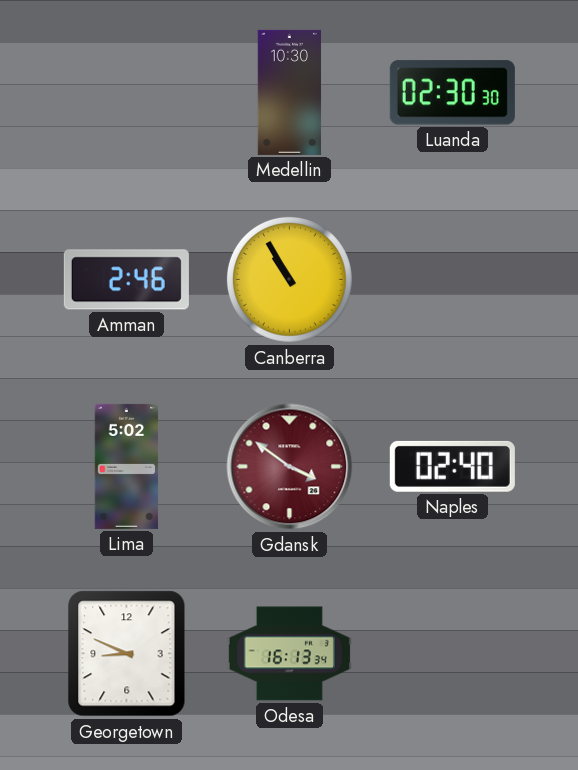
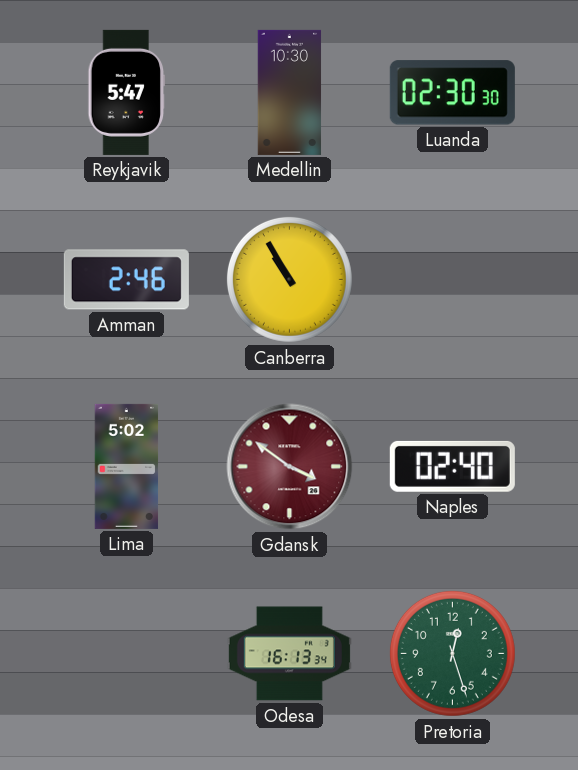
Reykjavik: none -> 5:47
Georgetown: 8:49 -> none
Pretoria: none -> 12:27
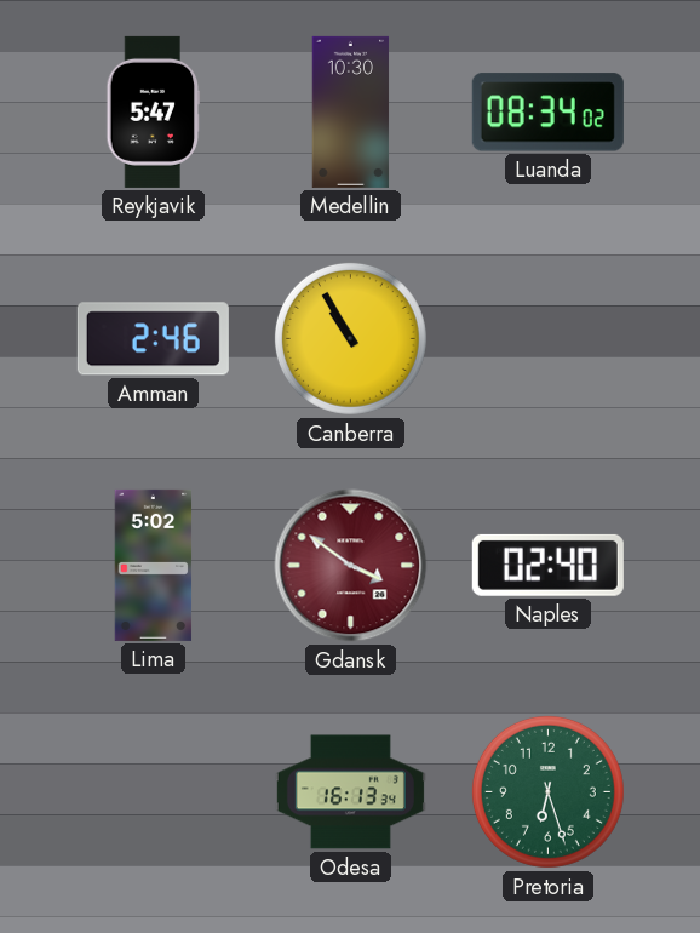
Luanda: 02:30 -> 08:34
Pretoria: 12:27 -> 6:27
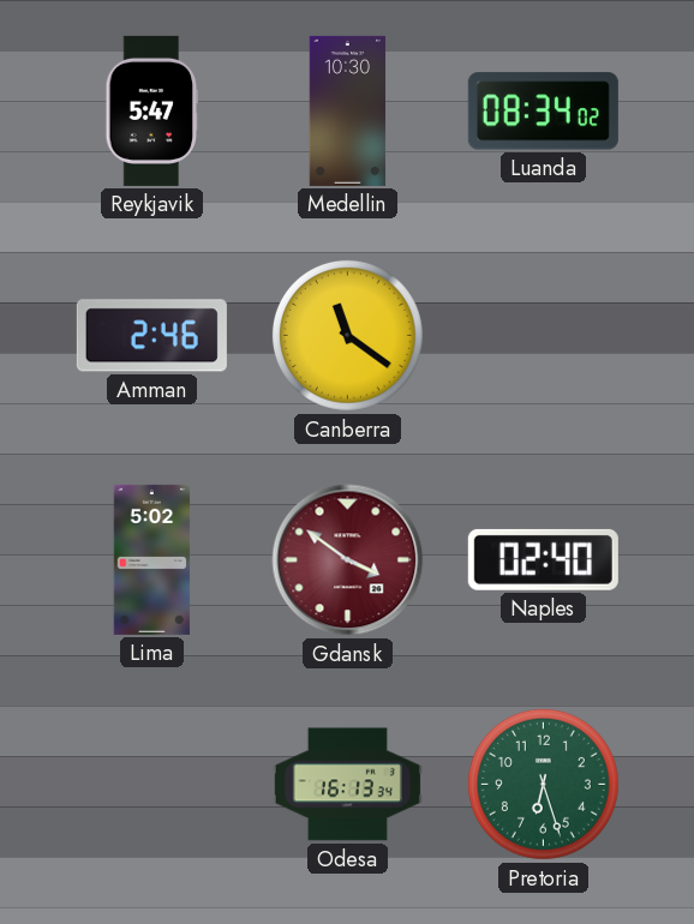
Canberra: 10:55 -> 11:21
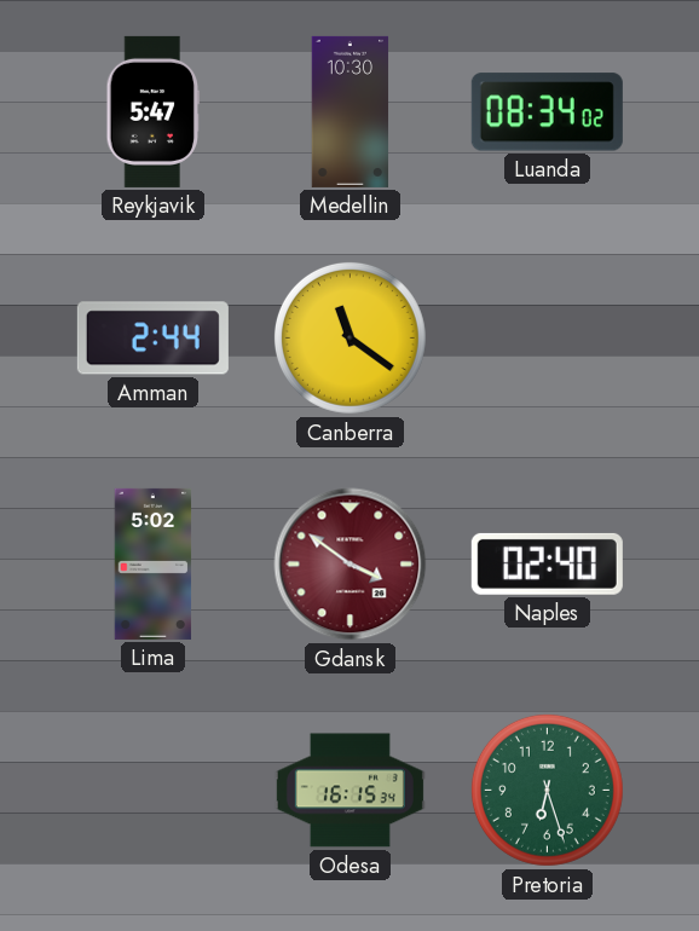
Amman: 2:46 -> 2:44
Odesa: 16:13 -> 16:15
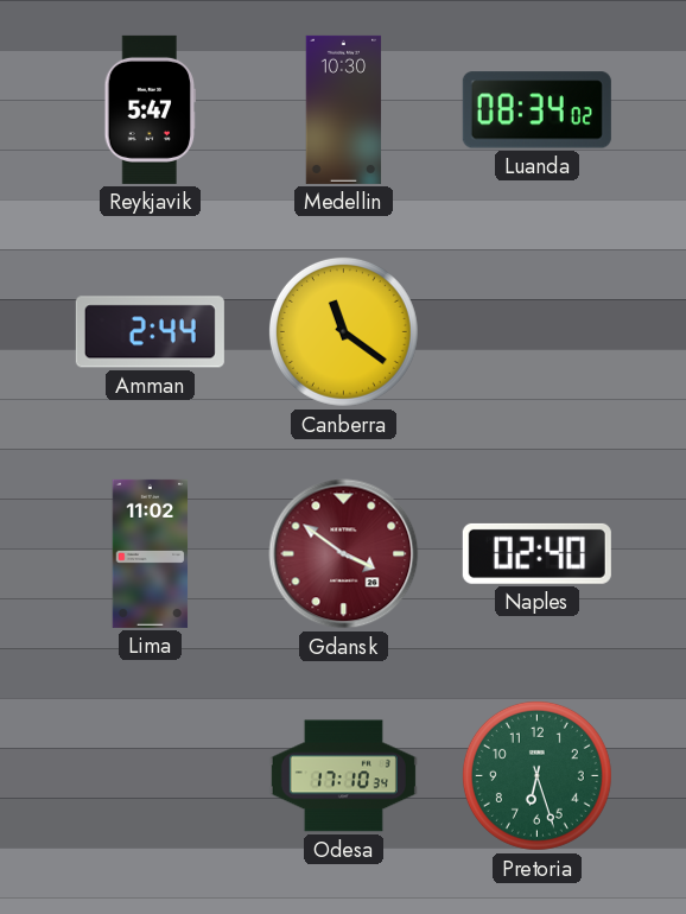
Lima: 5:02 -> 11:02
Odesa: 16:15 -> 17:10
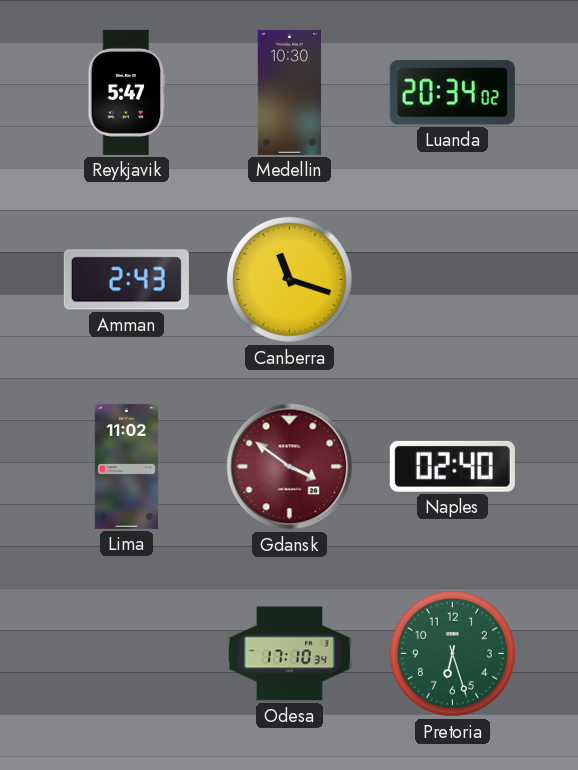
Luanda: 08:34 -> 20:34
Amman: 2:44 -> 2:43
Canberra: 11:21 -> 11:18
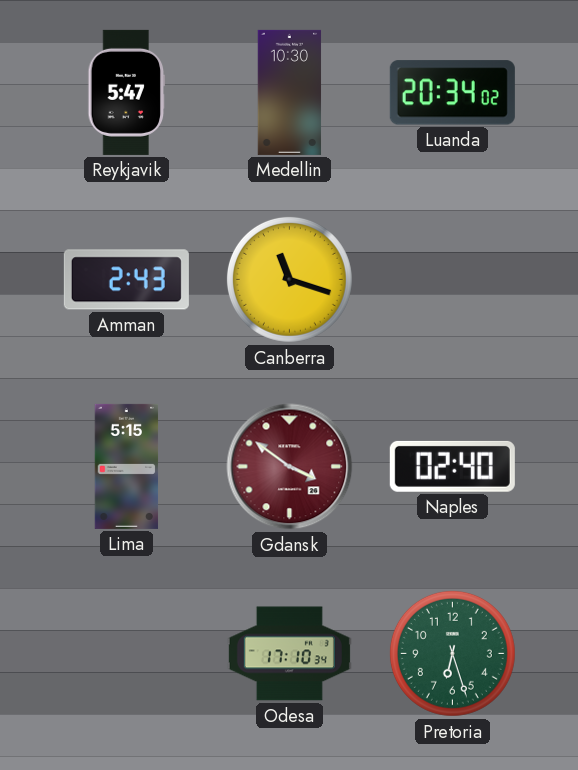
Lima: 11:02 -> 5:15
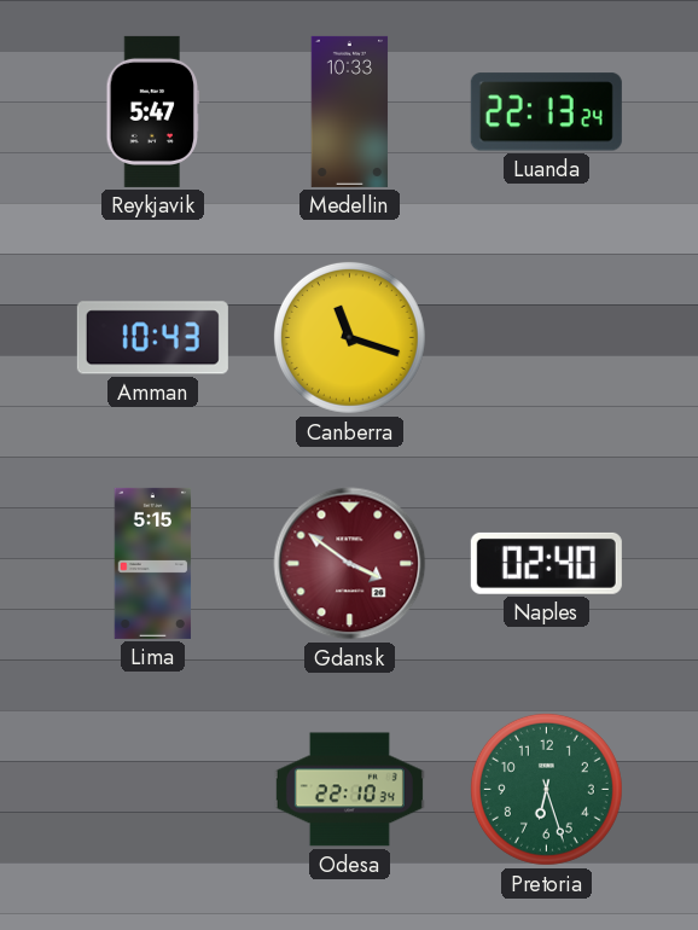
Medellin: 10:30 -> 10:33
Luanda: 20:34 -> 22:13
Amman: 2:43 -> 10:43
Odesa: 17:10 -> 22:10
